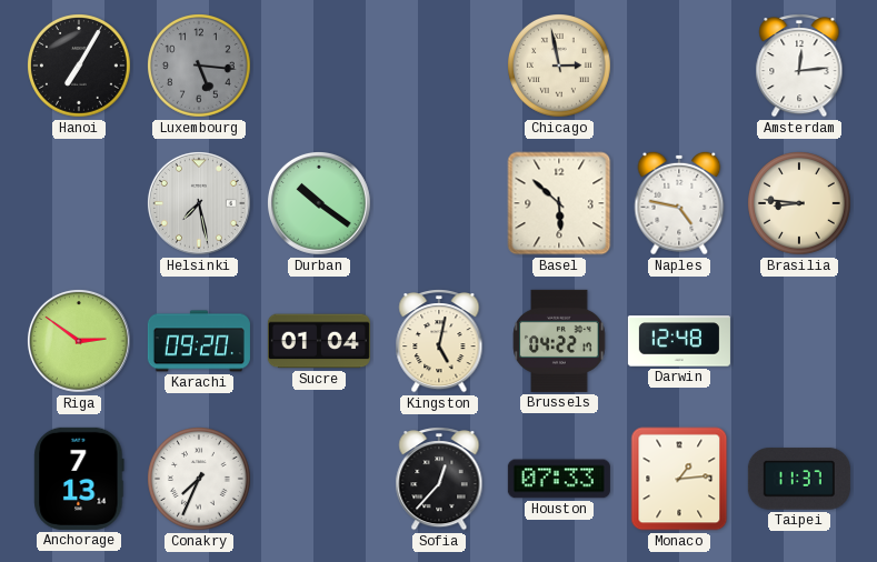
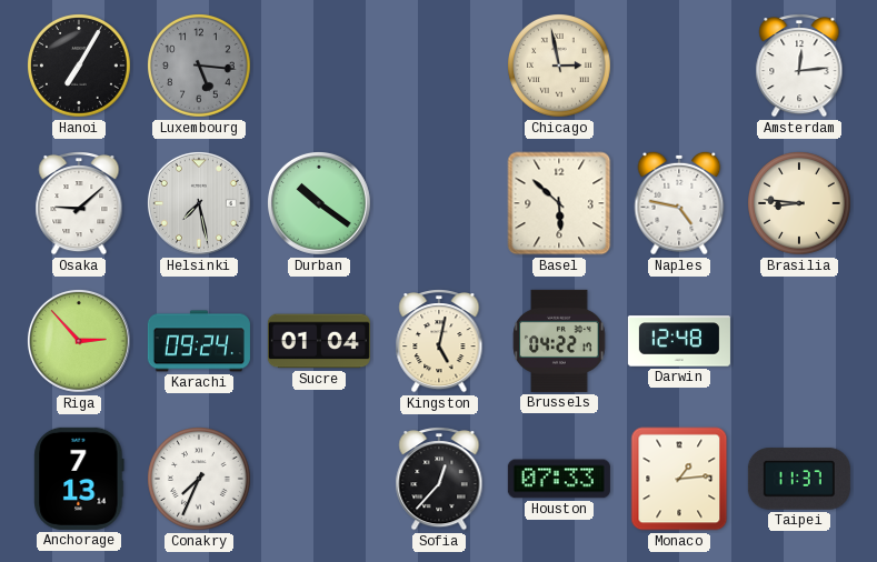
Osaka: none -> 9:08
Riga: 2:51 -> 2:53
Karachi: 09:20 -> 09:24
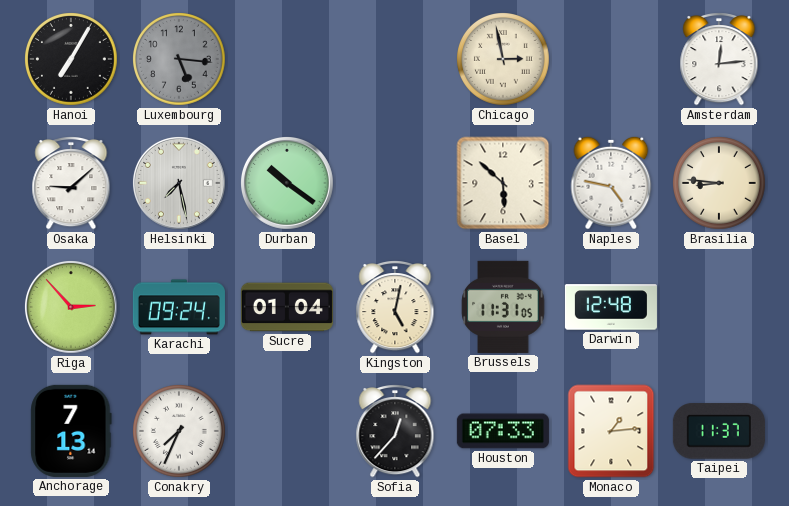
Brussels: 04:22 -> 11:31
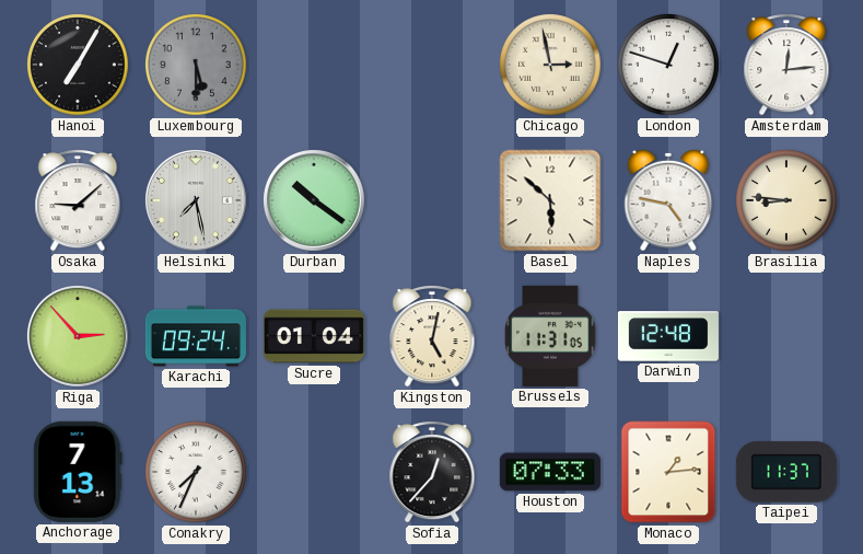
Luxembourg: 5:16 -> 5:30
London: none -> 12:48
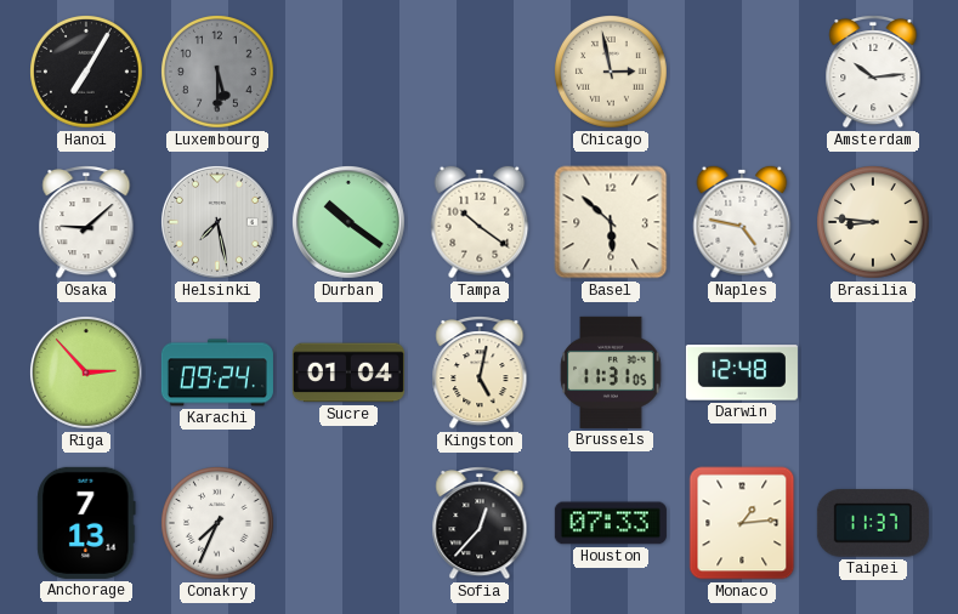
London: 12:48 -> none
Amsterdam: 12:14 -> 10:14
Tampa: none -> 10:21
